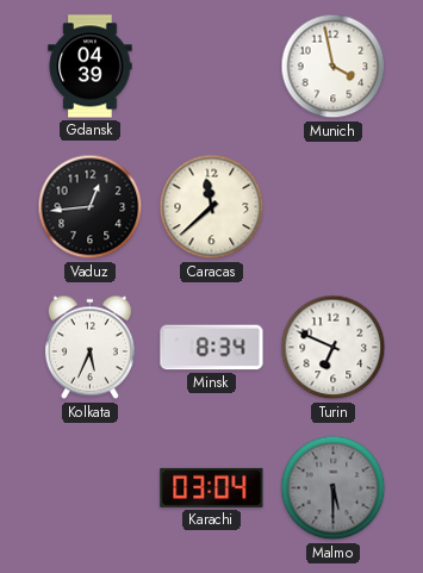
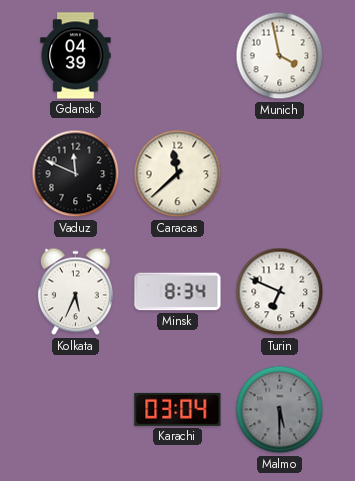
Vaduz: 12:44 -> 11:49
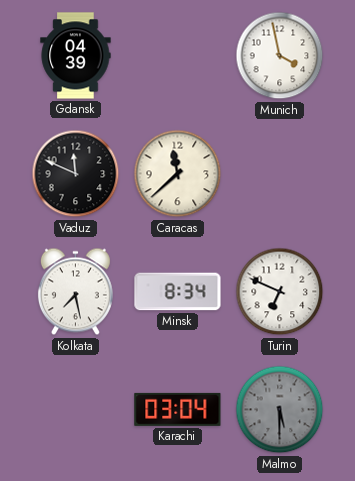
Kolkata: 5:34 -> 7:28
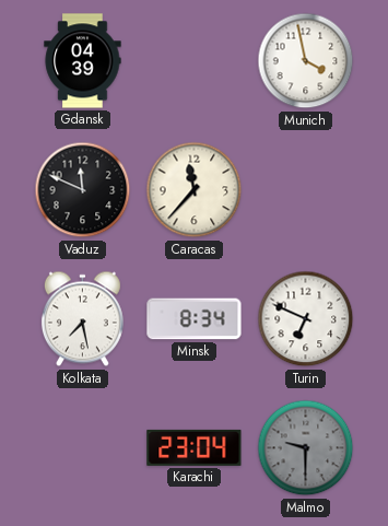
Caracas: 11:38 -> 11:37
Karachi: 03:04 -> 23:04
Malmo: 5:30 -> 9:30
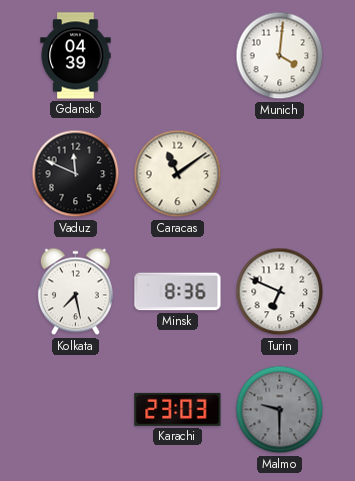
Munich: 3:58 -> 4:01
Caracas: 11:37 -> 11:09
Minsk: 8:34 -> 8:36
Karachi: 23:04 -> 23:03
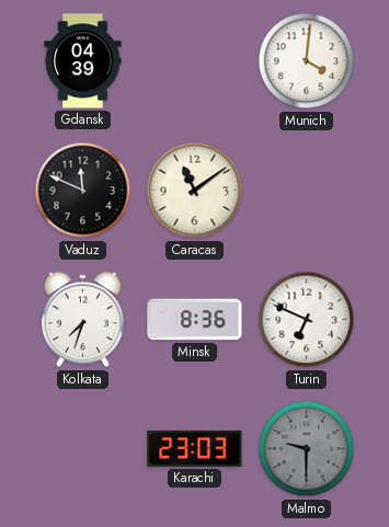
Kolkata: 7:28 -> 7:33
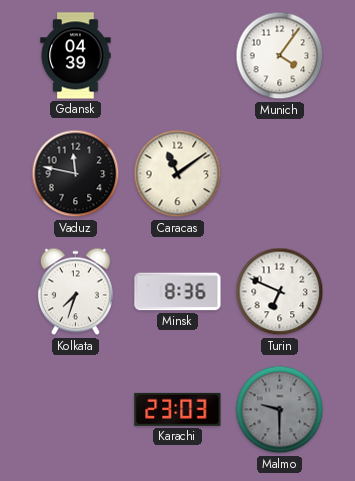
Munich: 4:01 -> 4:06
Vaduz: 11:49 -> 11:47
